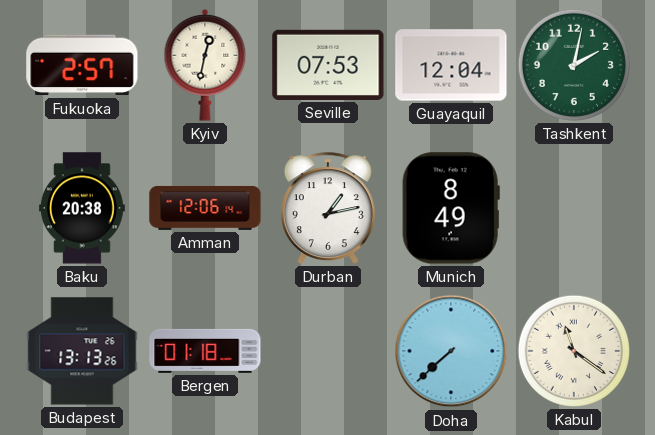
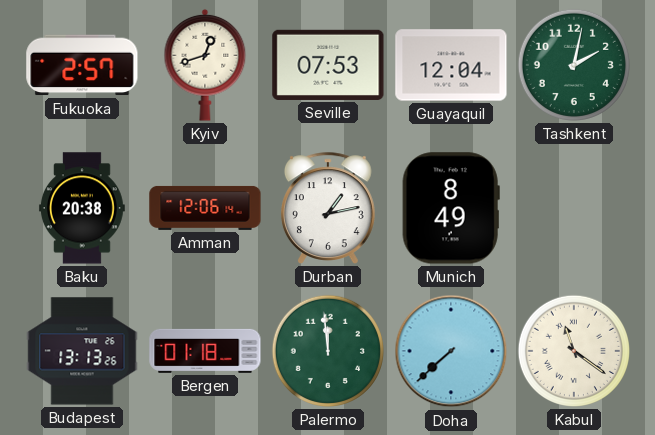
Kyiv: 12:32 -> 12:42
Palermo: none -> 11:59
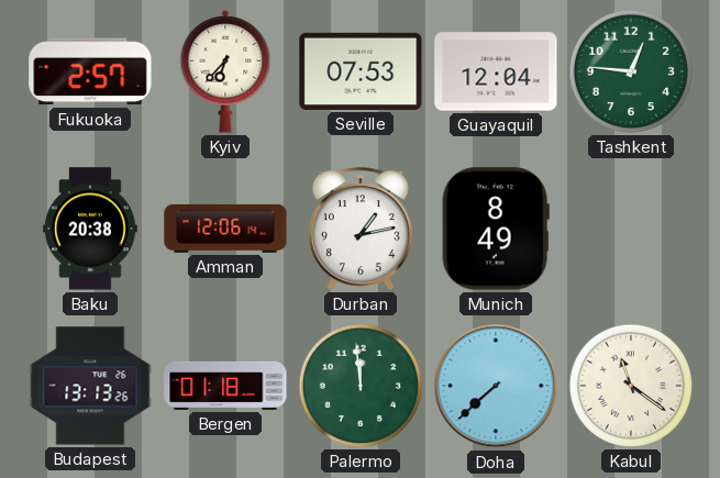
Kyiv: 12:42 -> 6:37
Tashkent: 2:02 -> 12:46
